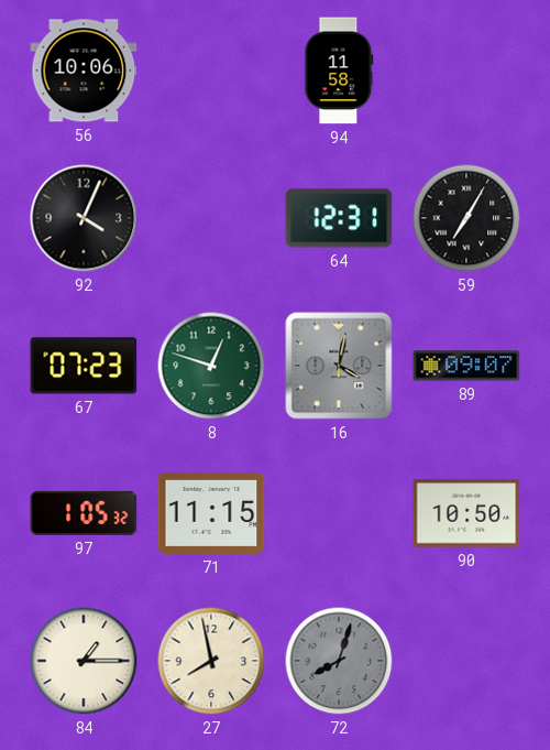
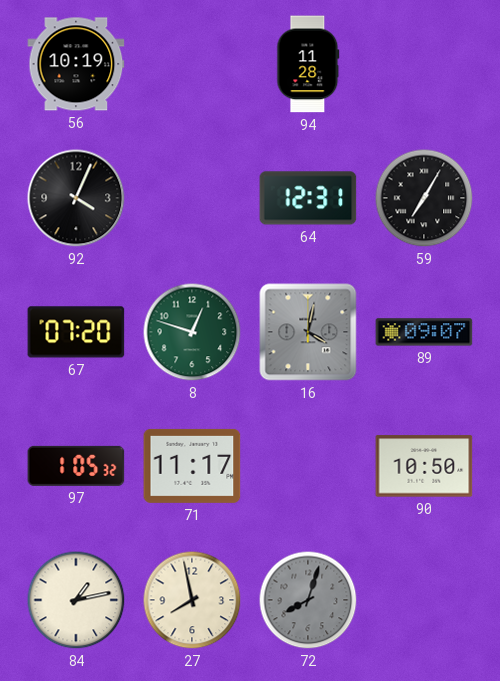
56: 10:06 -> 10:19
94: 11:58 -> 11:28
67: 07:23 -> 07:20
71: 11:15 -> 11:17
84: 1:15 -> 1:13
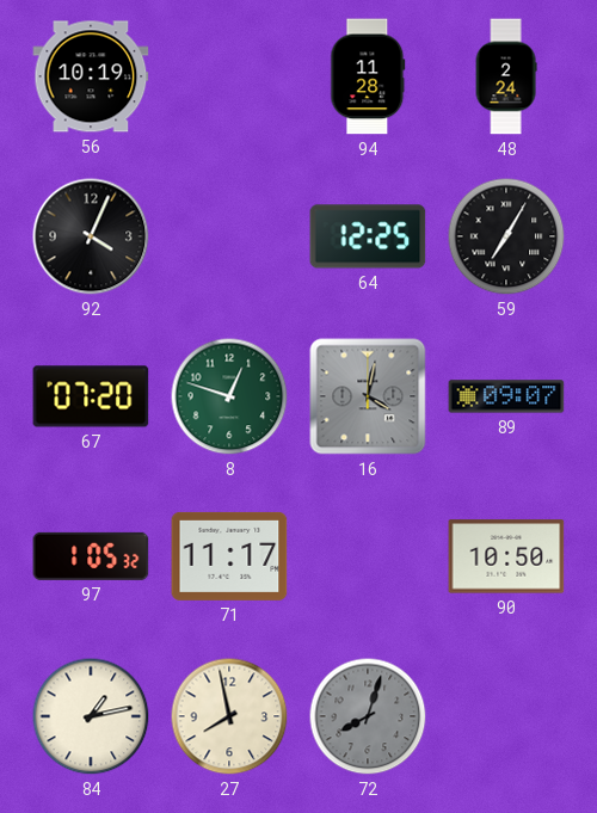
48: none -> 2:24
64: 12:31 -> 12:25
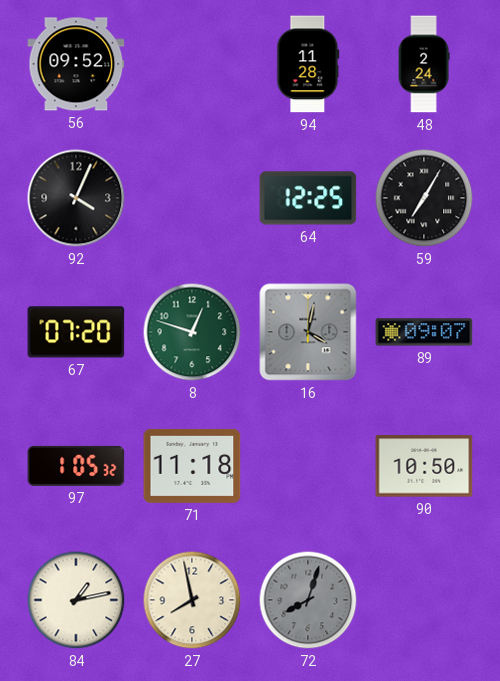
56: 10:19 -> 09:52
71: 11:17 -> 11:18
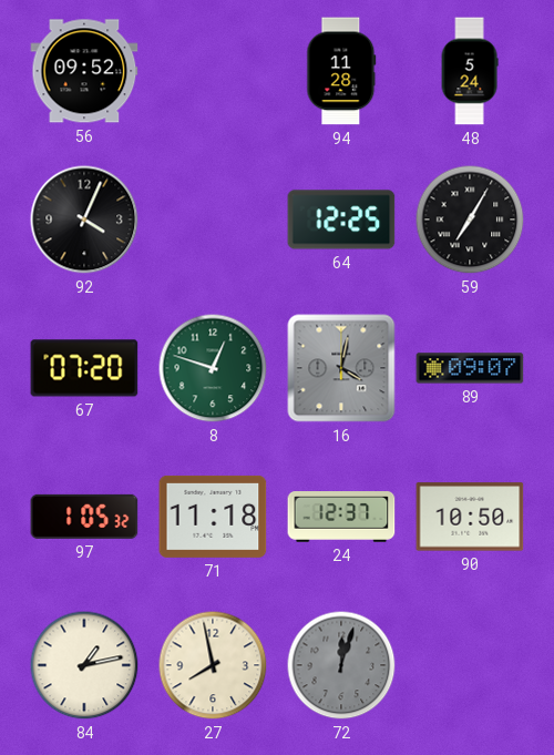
48: 2:24 -> 5:24
24: none -> 12:37
72: 8:03 -> 12:03
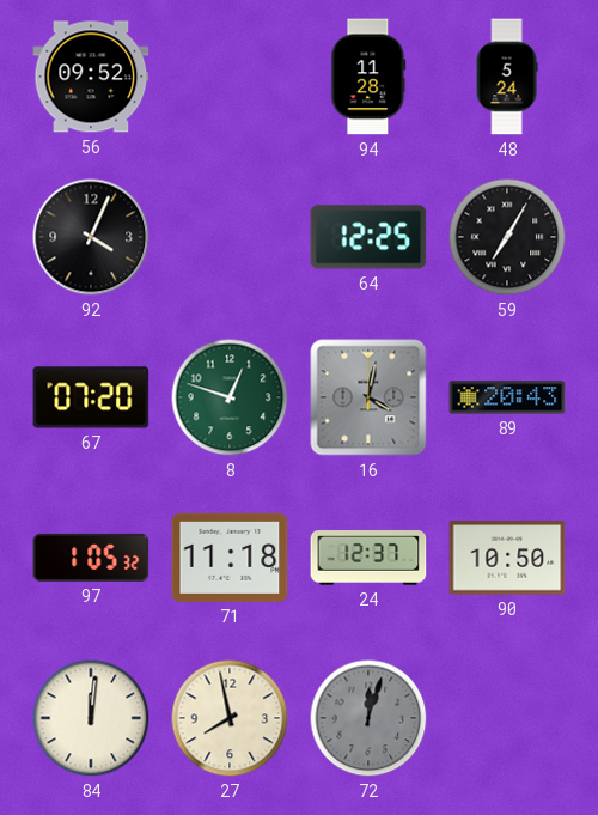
89: 09:07 -> 20:43
84: 1:13 -> 12:01
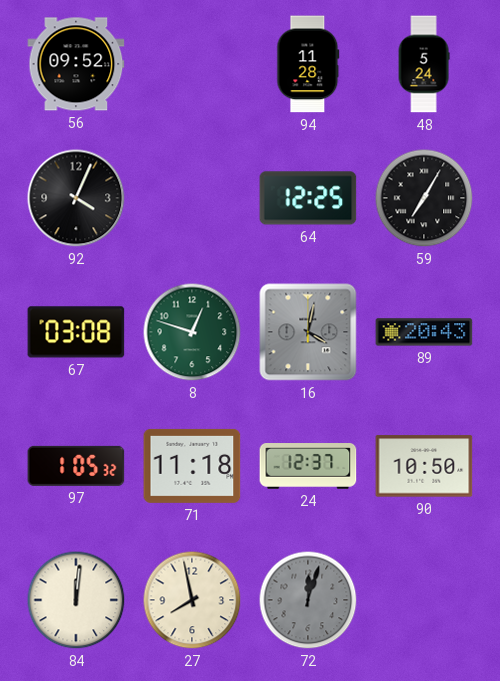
67: 07:20 -> 03:08
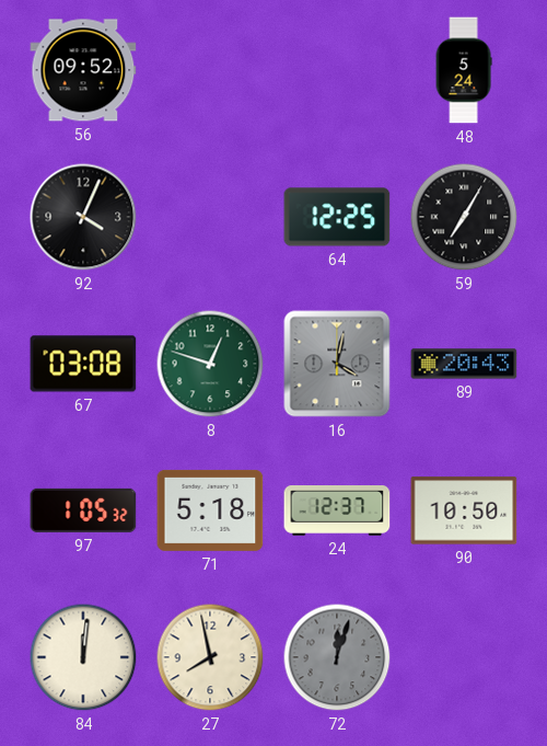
94: 11:28 -> none
71: 11:18 -> 5:18
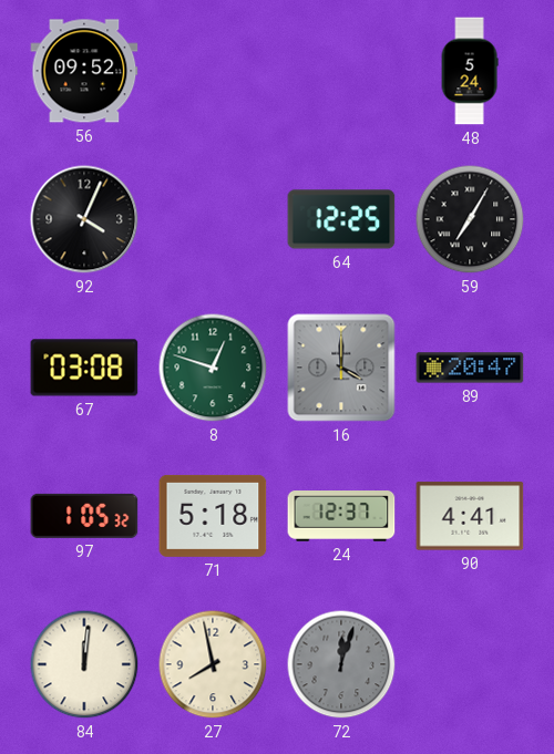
16: 4:02 -> 4:00
89: 20:43 -> 20:47
90: 10:50 -> 4:41
